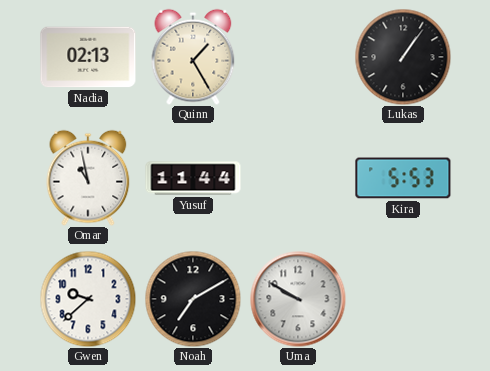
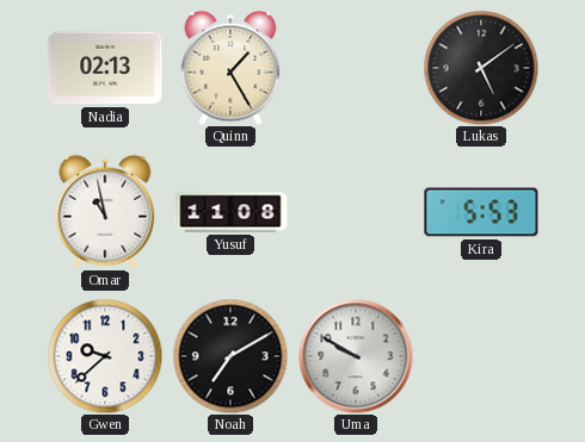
Lukas: 1:06 -> 5:09
Yusuf: 11:44 -> 11:08
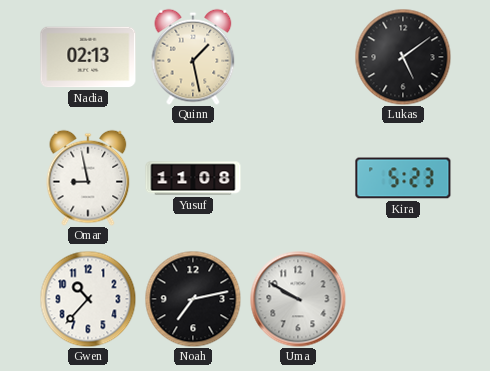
Quinn: 1:25 -> 1:28
Omar: 10:58 -> 8:58
Kira: 5:53 -> 5:23
Gwen: 9:38 -> 10:37
Noah: 7:10 -> 7:13
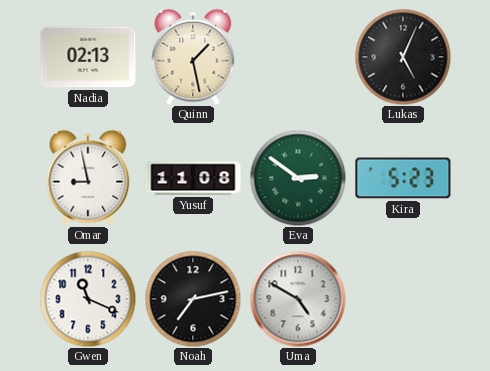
Lukas: 5:09 -> 5:04
Eva: none -> 2:51
Gwen: 10:37 -> 11:19
Uma: 9:50 -> 4:50
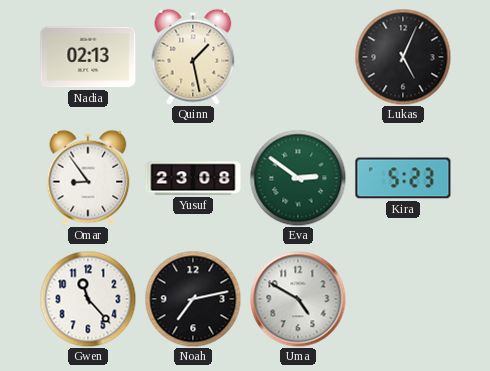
Omar: 8:58 -> 8:54
Yusuf: 11:08 -> 23:08
Gwen: 11:19 -> 11:23
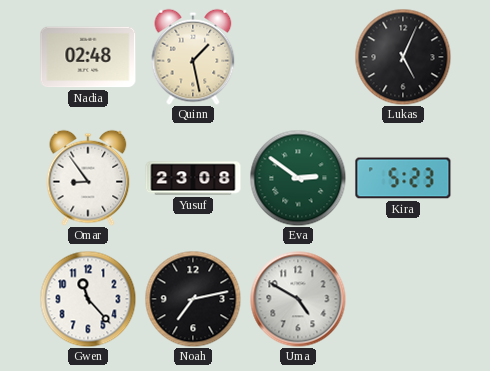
Nadia: 02:13 -> 02:48
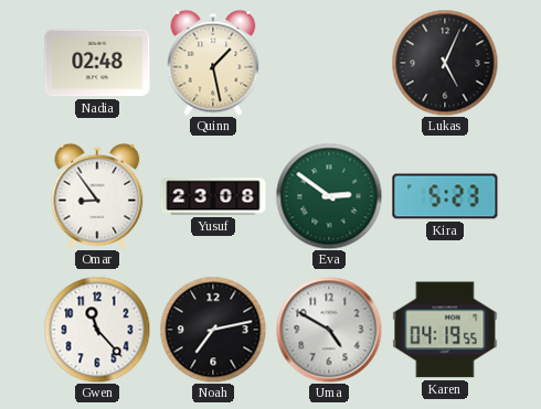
Karen: none -> 04:19
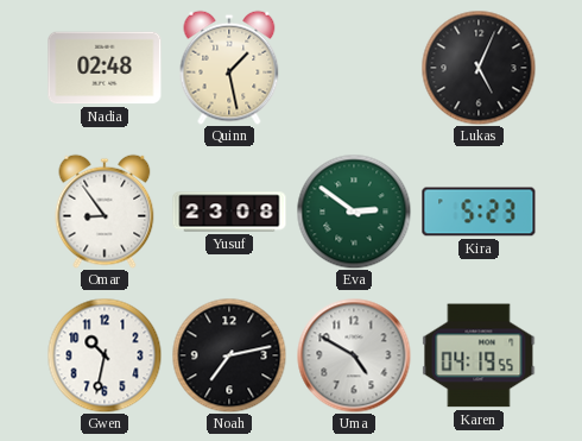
Gwen: 11:23 -> 10:32
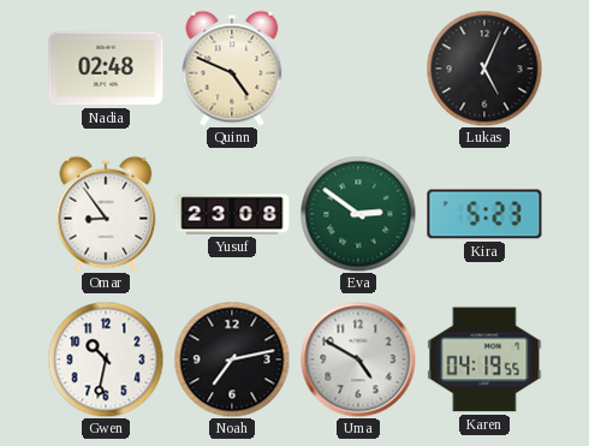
Quinn: 1:28 -> 4:49
